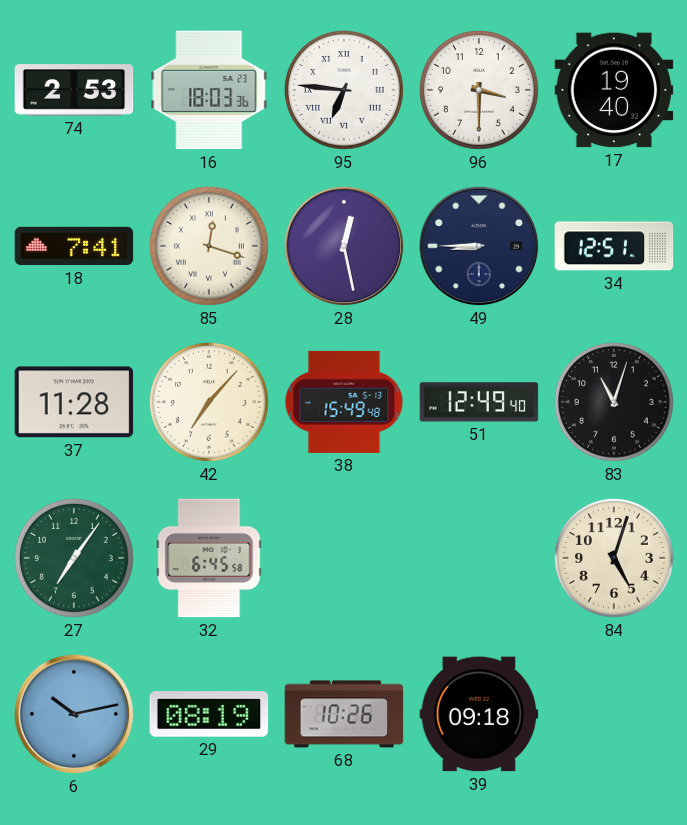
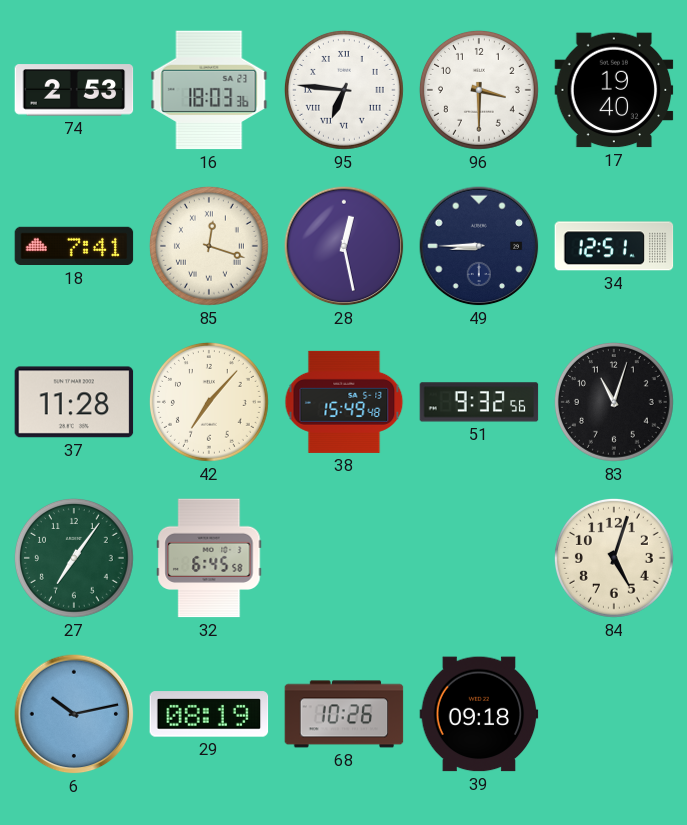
51: 12:49 -> 9:32
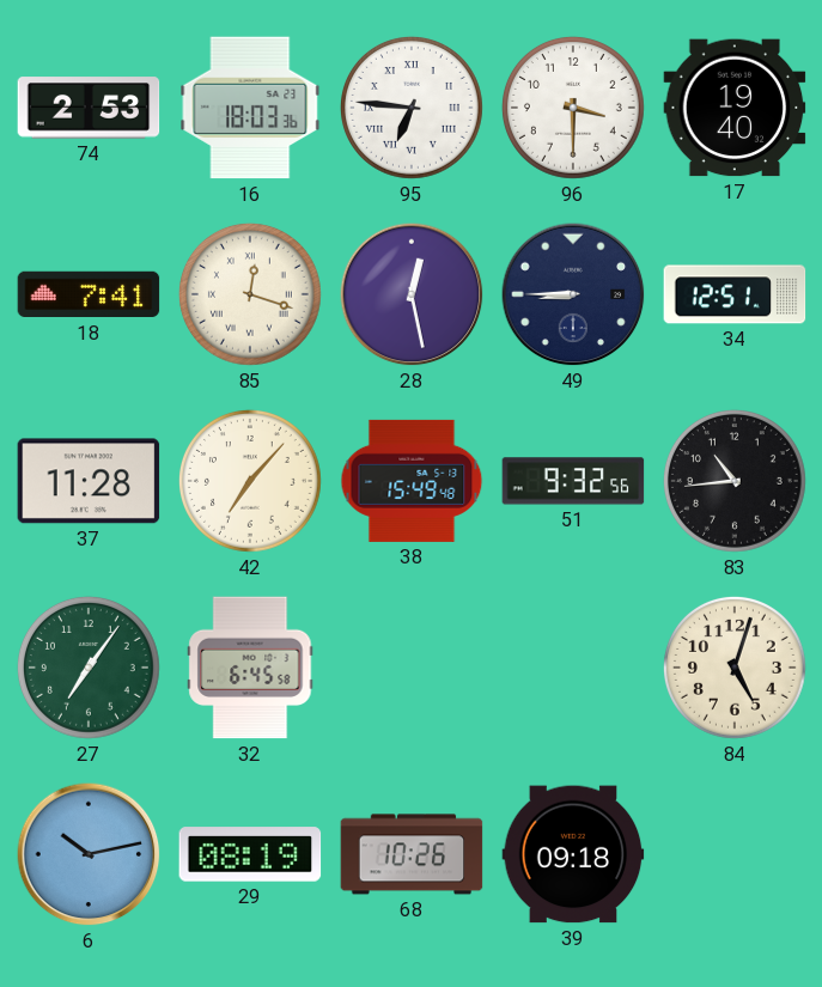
83: 11:03 -> 10:44
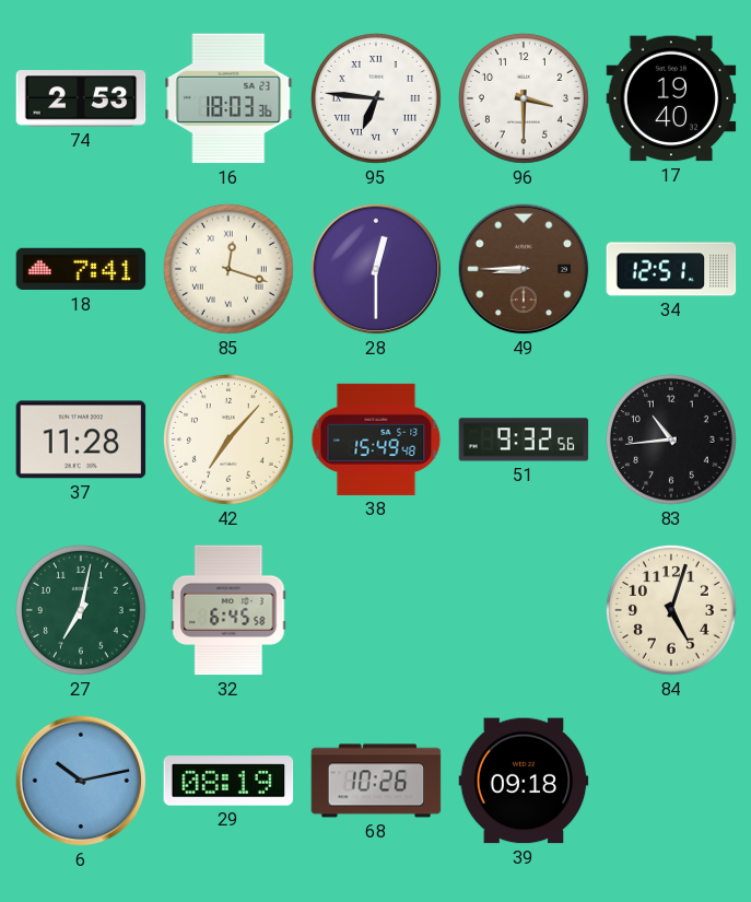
28: 12:28 -> 12:30
49 dial: navy -> brown
27: 7:06 -> 7:02
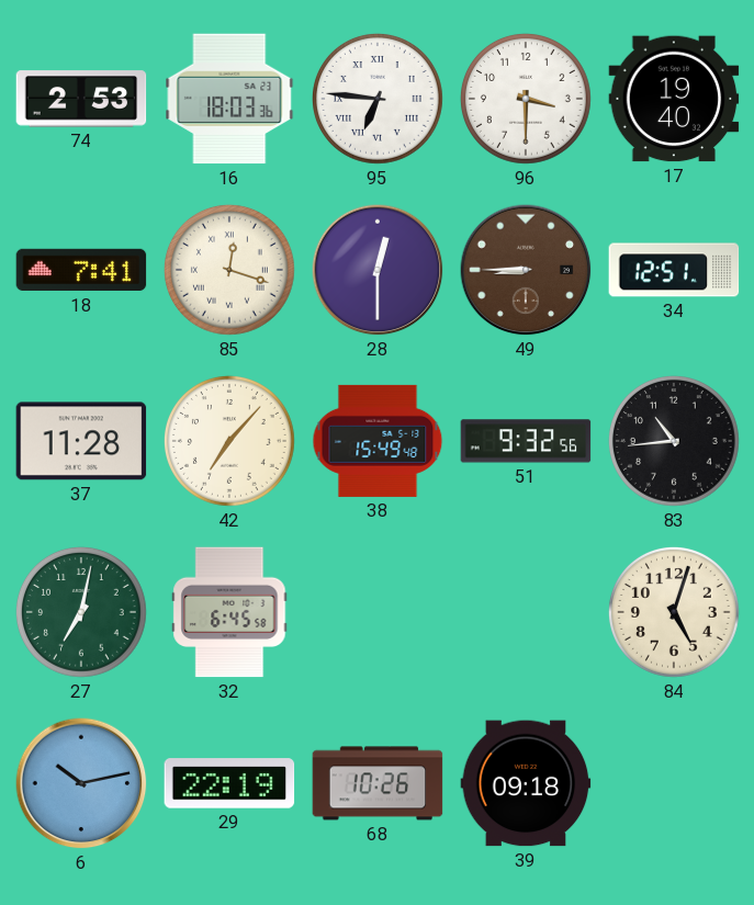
29: 08:19 -> 22:19
